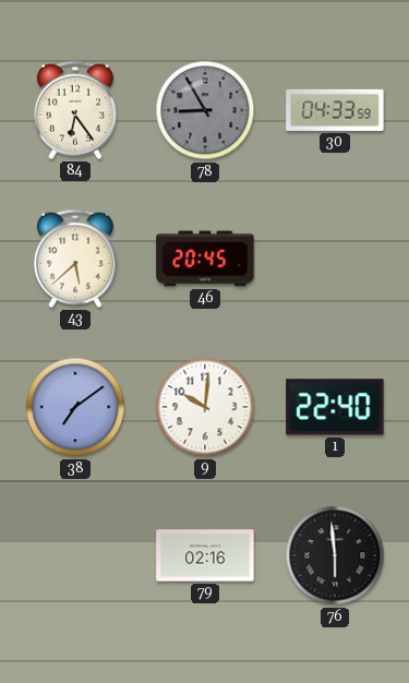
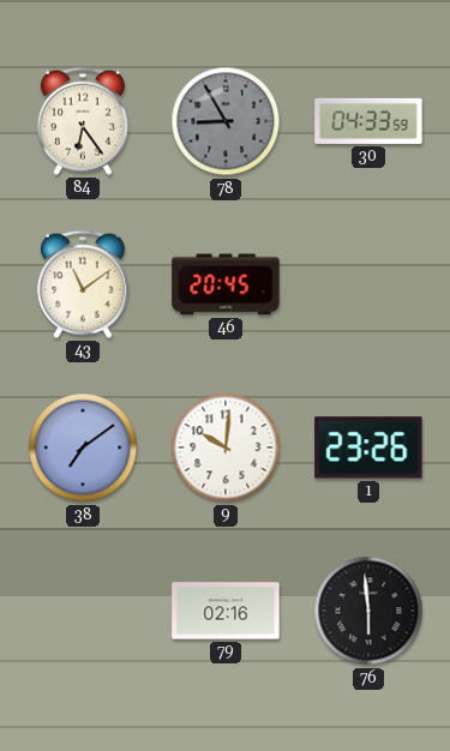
43: 5:38 -> 11:09
1: 22:40 -> 23:26
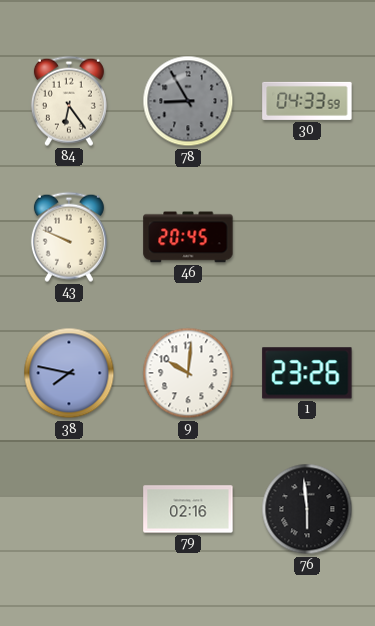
43: 11:09 -> 9:49
38: 7:09 -> 7:47
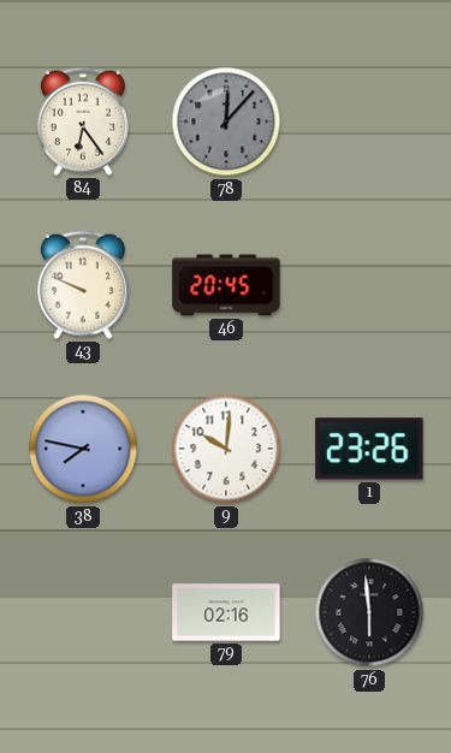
78: 8:55 -> 12:07
30: 04:33 -> none
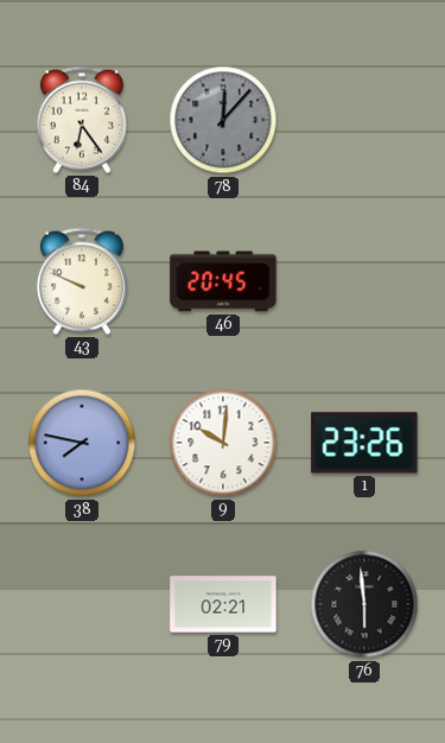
79: 02:16 -> 02:21
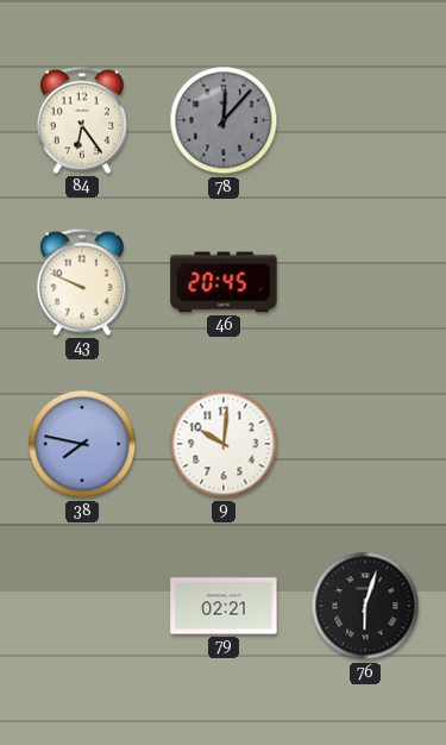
1: 23:26 -> none
76: 5:59 -> 6:03
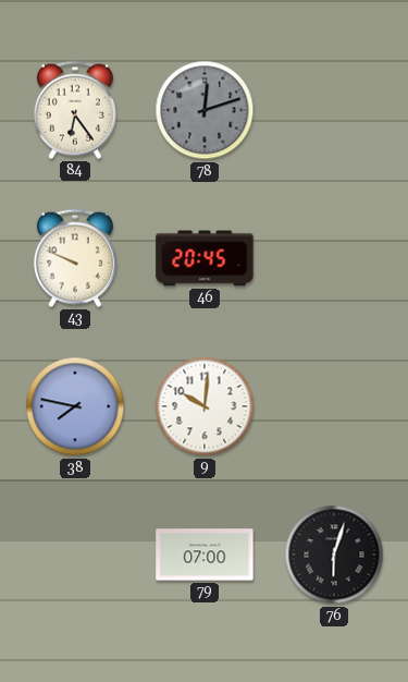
78: 12:07 -> 12:12
79: 02:21 -> 07:00
